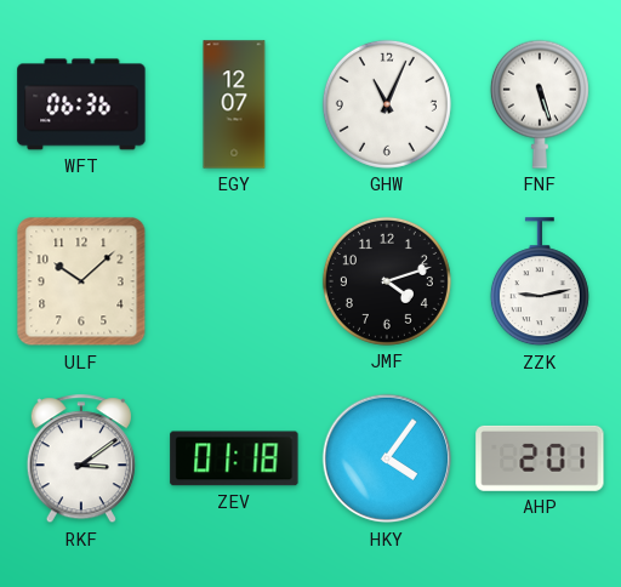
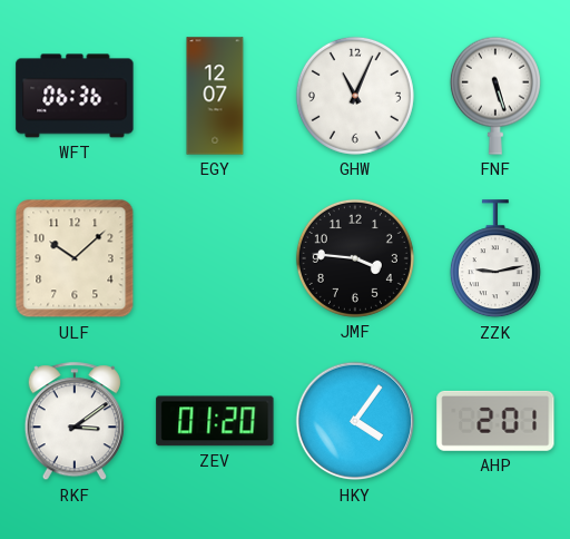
JMF: 4:12 -> 3:46
ZEV: 01:18 -> 01:20
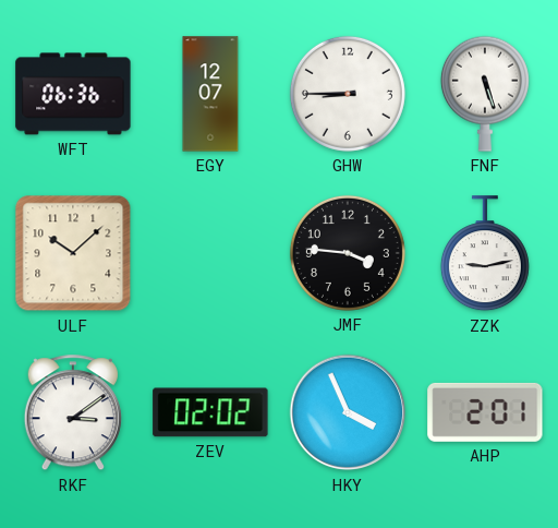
GHW: 11:04 -> 8:45
ZEV: 01:20 -> 02:02
HKY: 4:06 -> 3:56
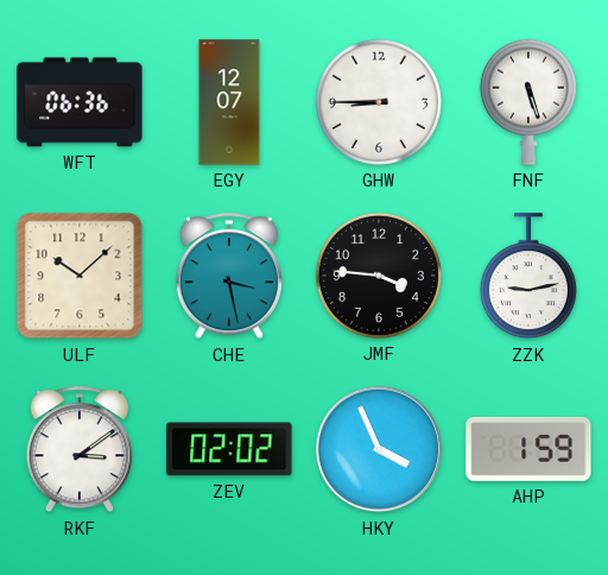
CHE: none -> 3:28
AHP: 2:01 -> 1:59
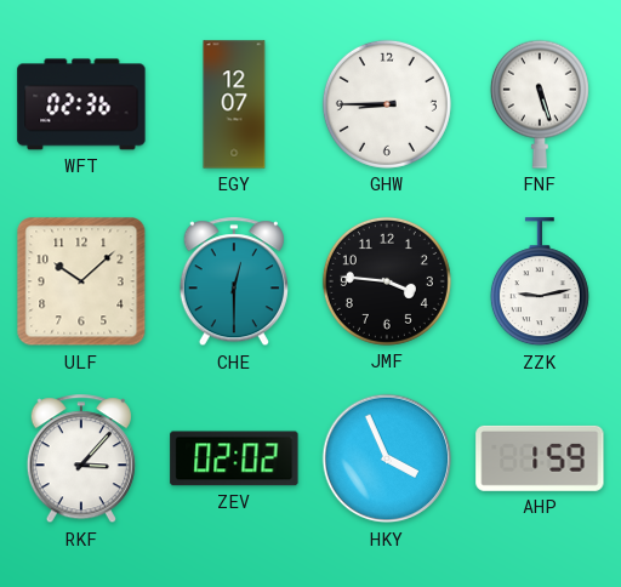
WFT: 06:36 -> 02:36
CHE: 3:28 -> 12:30
RKF: 3:09 -> 3:07
